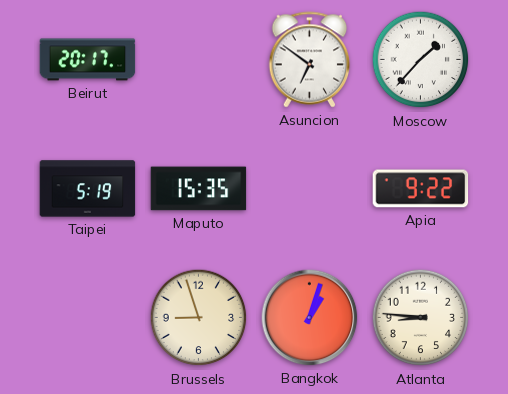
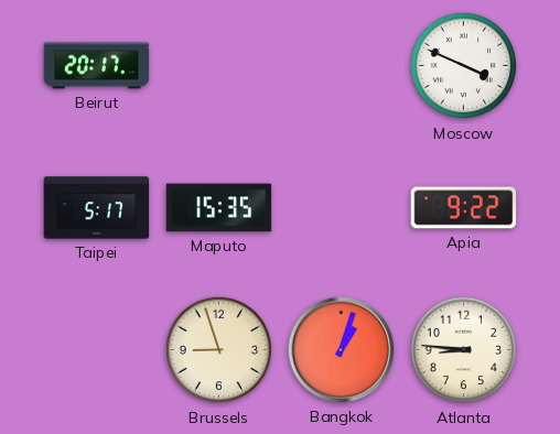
Asuncion: 6:51 -> none
Moscow: 1:37 -> 3:49
Taipei: 5:19 -> 5:17
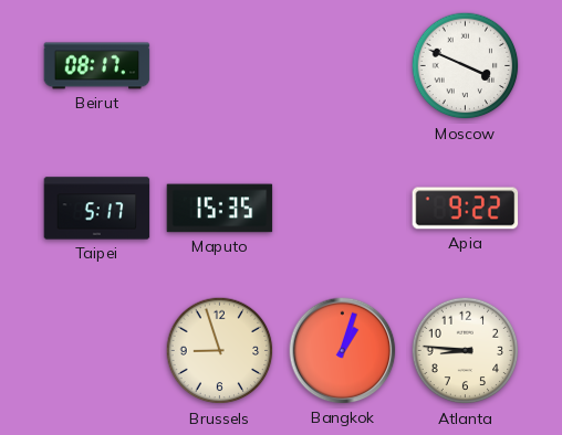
Beirut: 20:17 -> 08:17
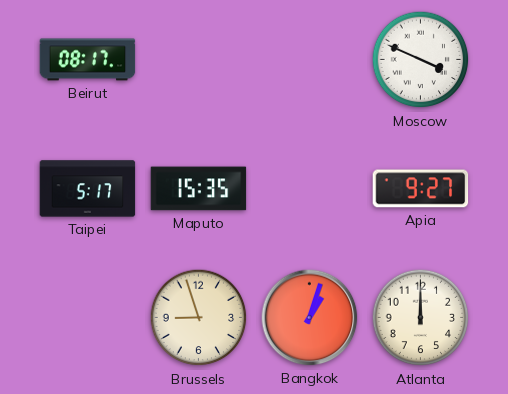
Apia: 9:22 -> 9:27
Atlanta: 8:46 -> 12:00
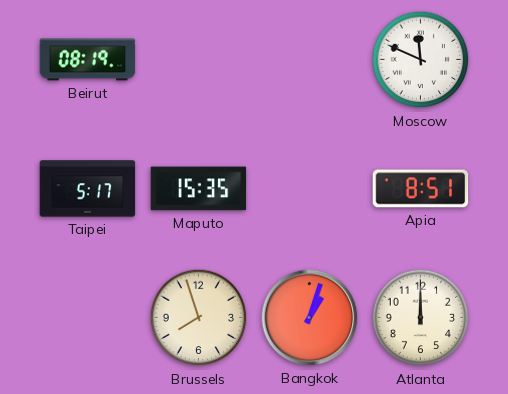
Beirut: 08:17 -> 08:19
Moscow: 3:49 -> 11:49
Apia: 9:27 -> 8:51
Brussels: 8:57 -> 7:57
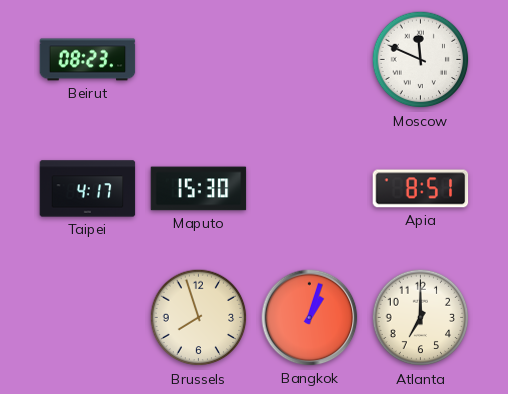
Beirut: 08:19 -> 08:23
Taipei: 5:17 -> 4:17
Maputo: 15:35 -> 15:30
Atlanta: 12:00 -> 7:00
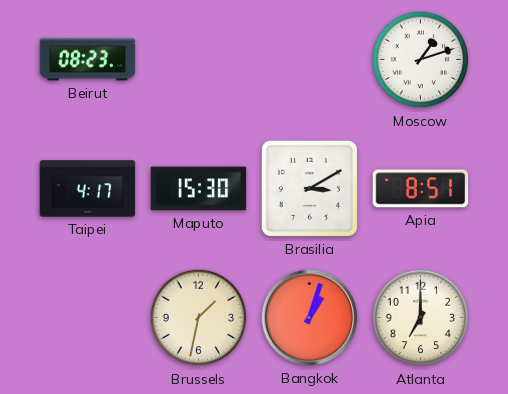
Moscow: 11:49 -> 1:12
Brasilia: none -> 3:10
Brussels: 7:57 -> 1:32
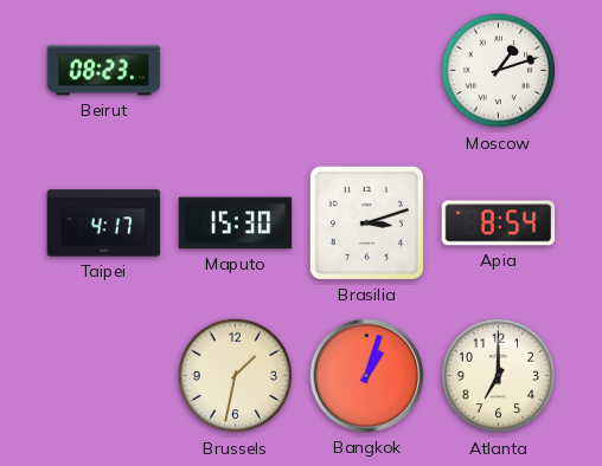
Brasilia: 3:10 -> 3:12
Apia: 8:51 -> 8:54
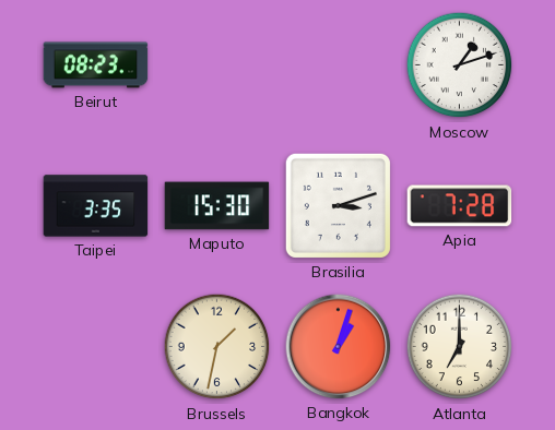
Taipei: 4:17 -> 3:35
Apia: 8:54 -> 7:28
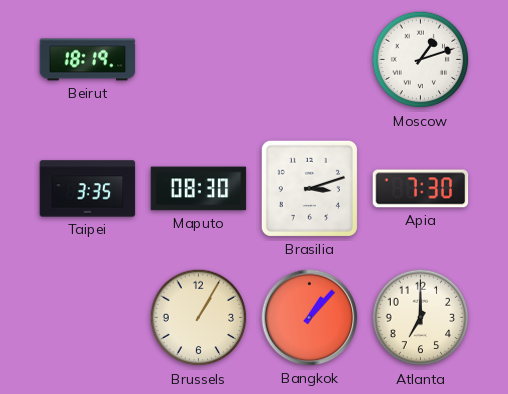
Beirut: 08:23 -> 18:19
Maputo: 15:30 -> 08:30
Apia: 7:28 -> 7:30
Brussels: 1:32 -> 1:05
Bangkok: 1:03 -> 1:07
